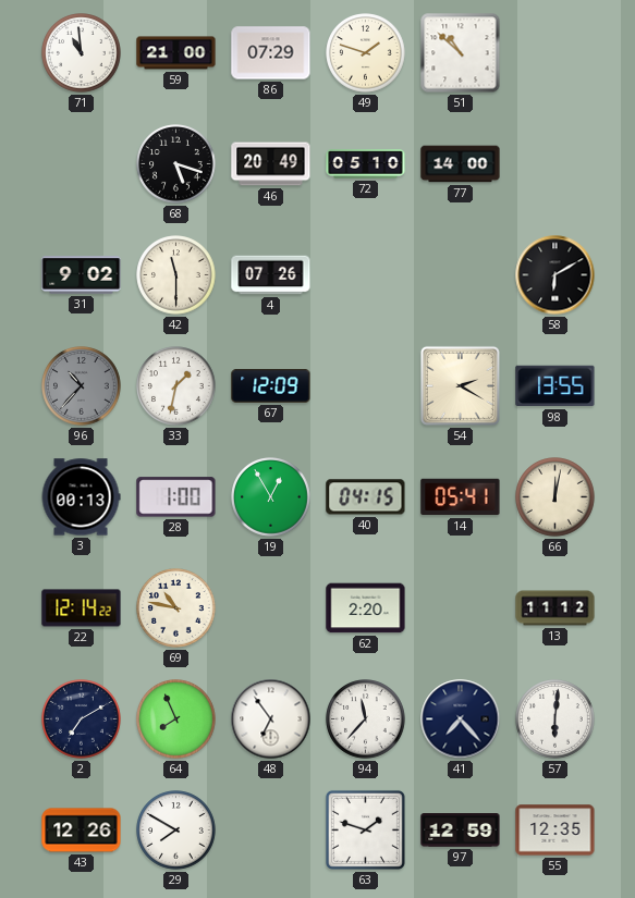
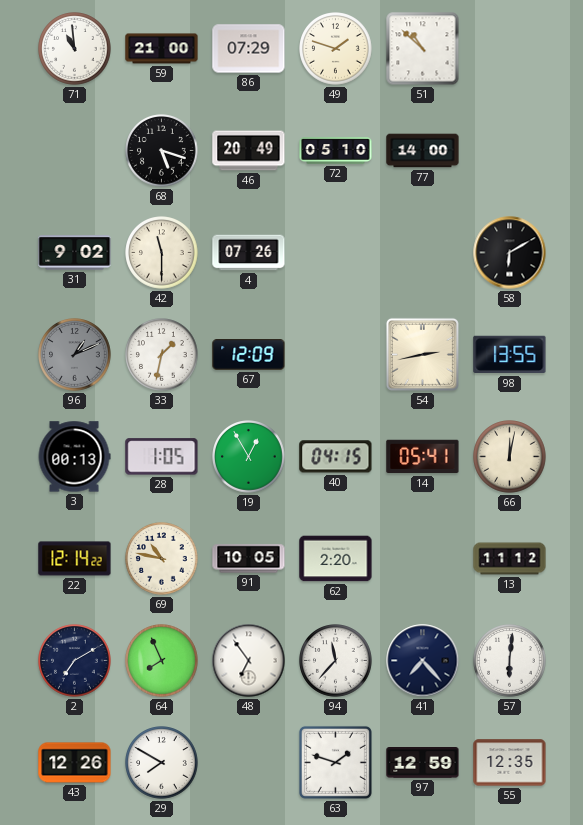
96: 10:37 -> 1:11
54: 2:20 -> 2:43
28: 1:00 -> 1:05
91: none -> 10:05
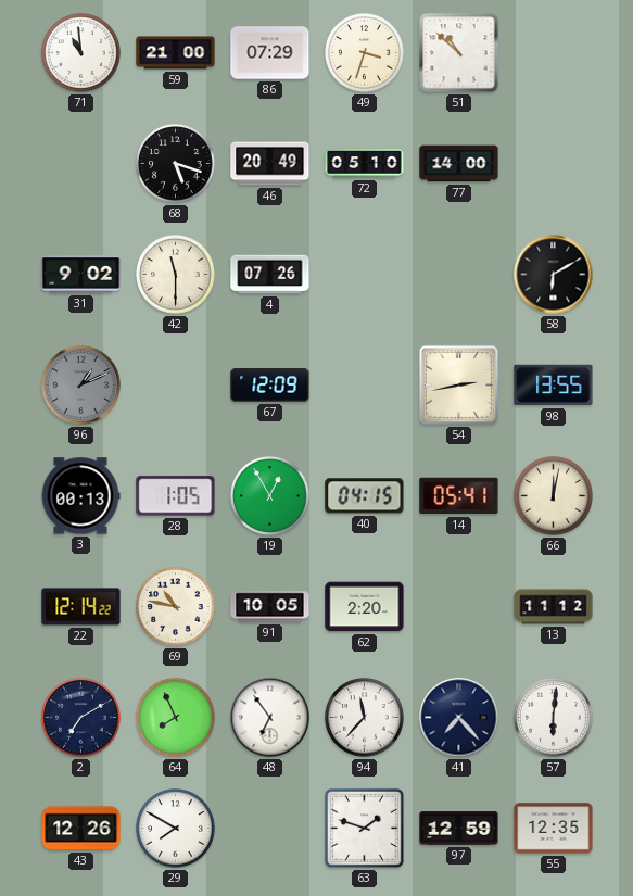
49: 1:48 -> 3:33
33: 1:32 -> none
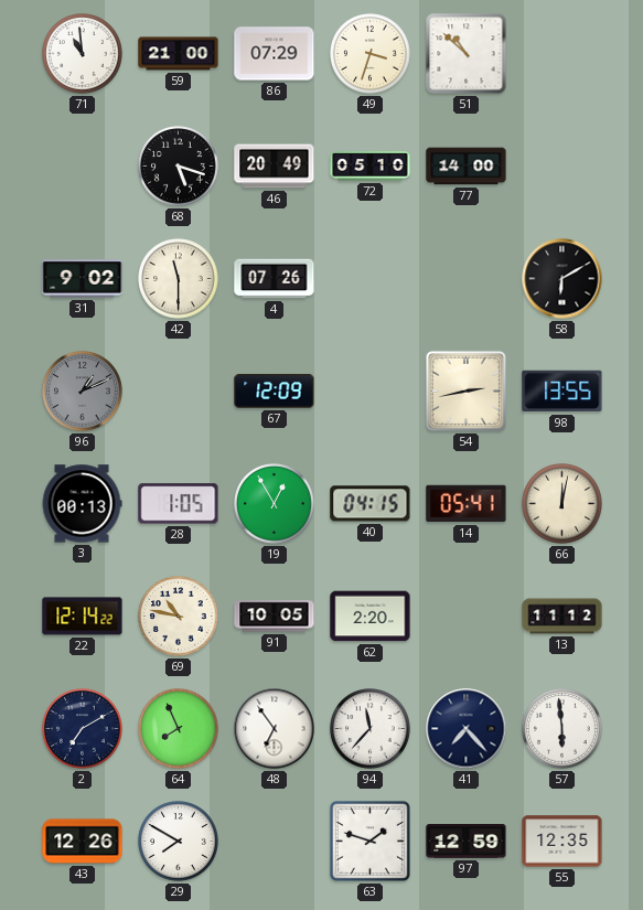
57: 6:01 -> 5:59
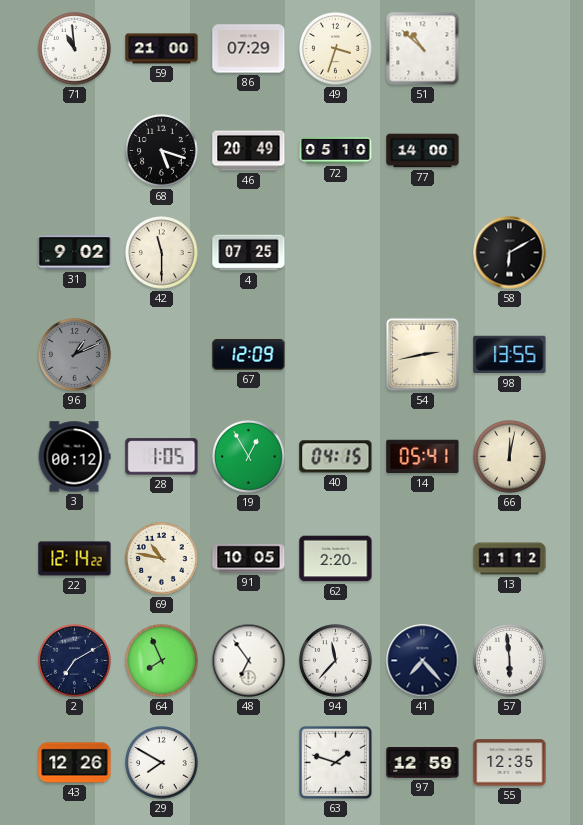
4: 07:26 -> 07:25
3: 00:13 -> 00:12
